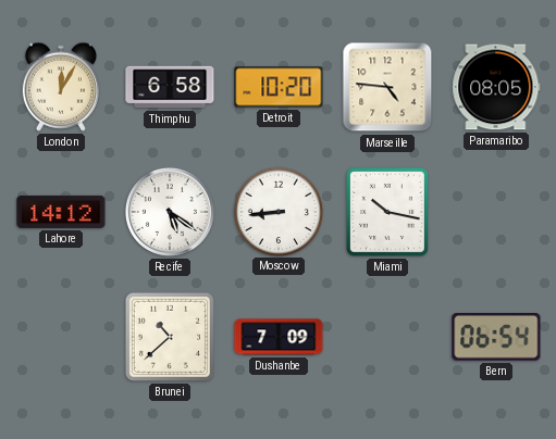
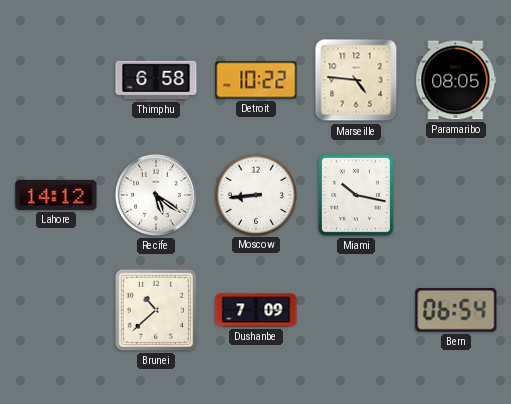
London: 12:05 -> none
Detroit: 10:20 -> 10:22
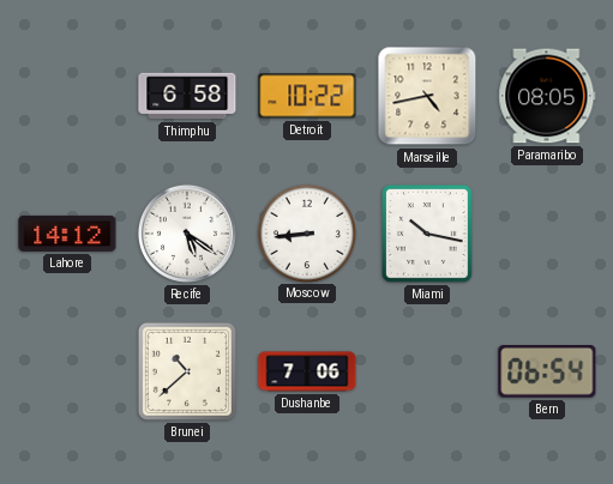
Marseille: 4:46 -> 4:43
Dushanbe: 7:09 -> 7:06
